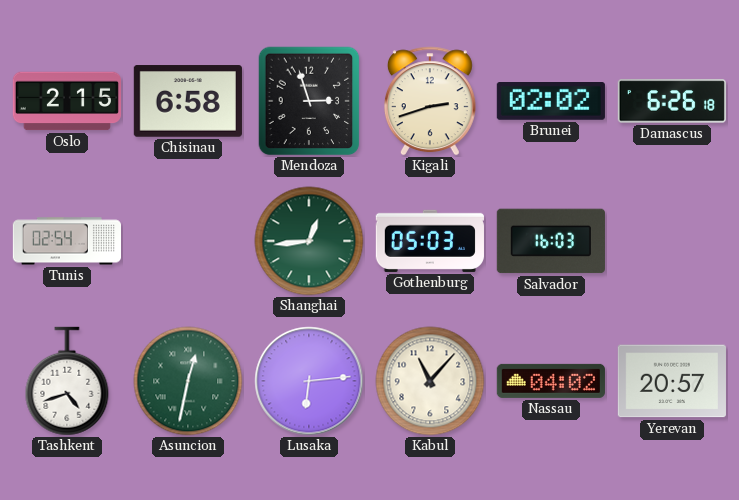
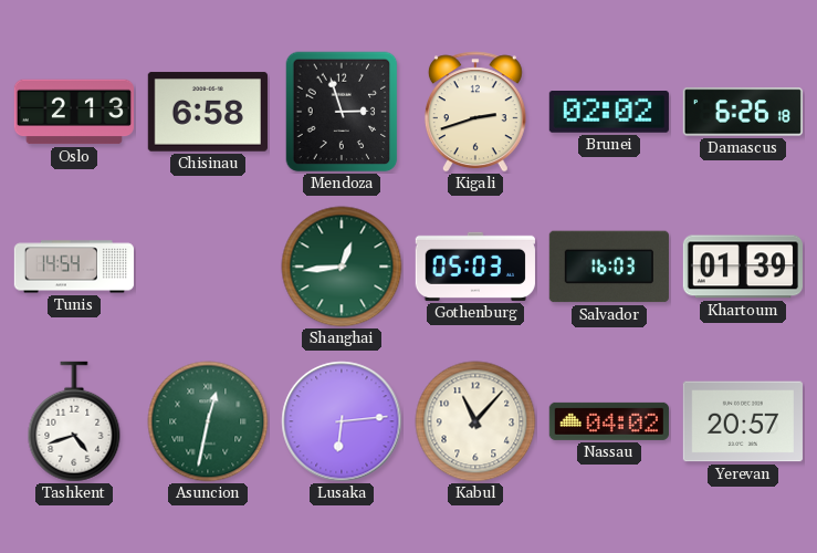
Oslo: 2:15 -> 2:13
Tunis: 02:54 -> 14:54
Khartoum: none -> 01:39
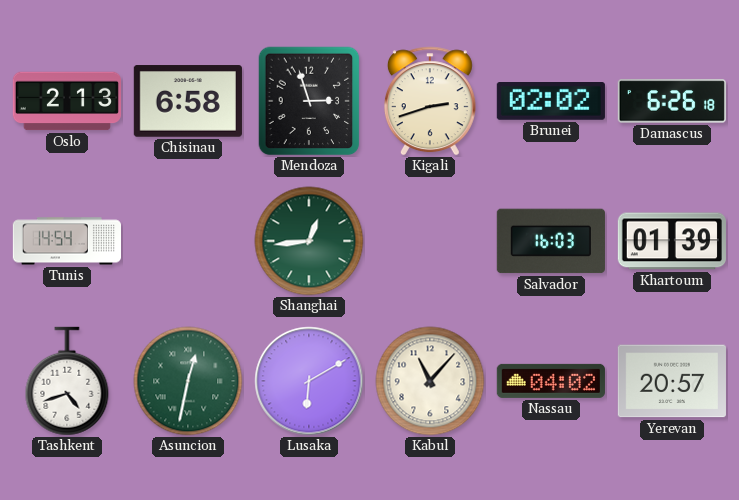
Gothenburg: 05:03 -> none
Lusaka: 6:14 -> 6:10
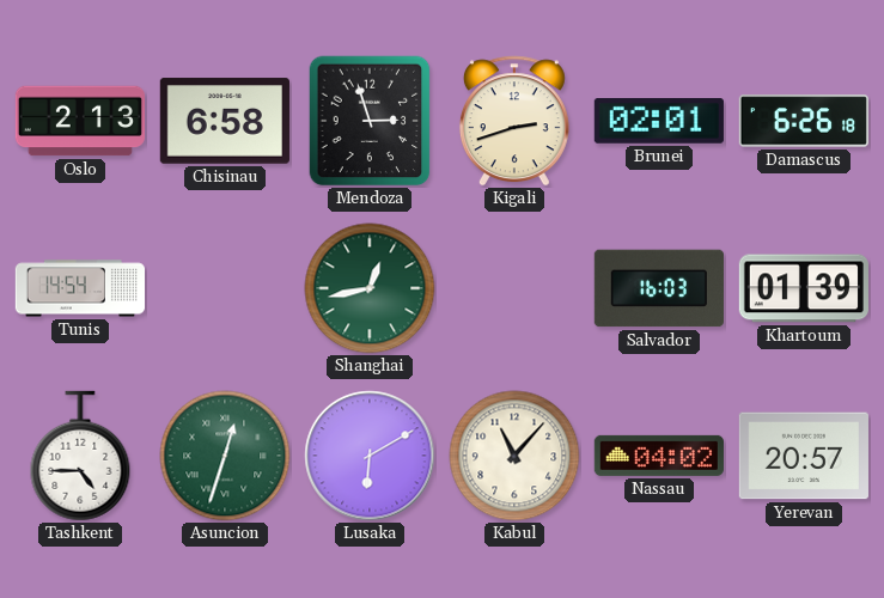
Brunei: 02:02 -> 02:01
Shanghai: 12:44 -> 12:43
Tashkent: 4:42 -> 4:45
Asuncion: 12:32 -> 12:33
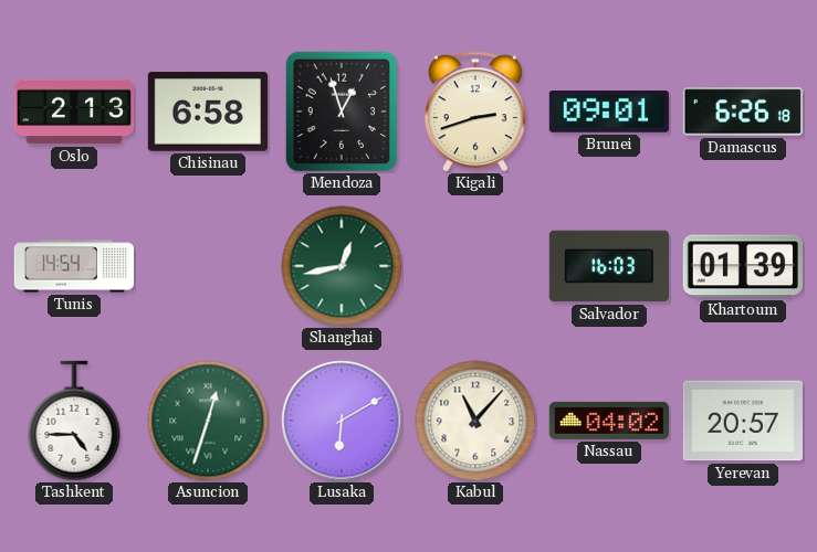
Mendoza: 2:57 -> 12:57
Brunei: 02:01 -> 09:01
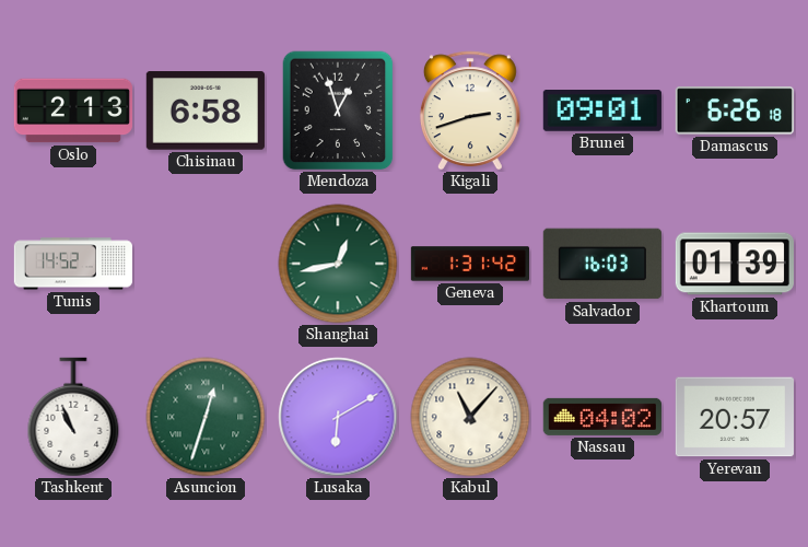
Tunis: 14:54 -> 14:52
Geneva: none -> 1:31
Tashkent: 4:45 -> 10:56
